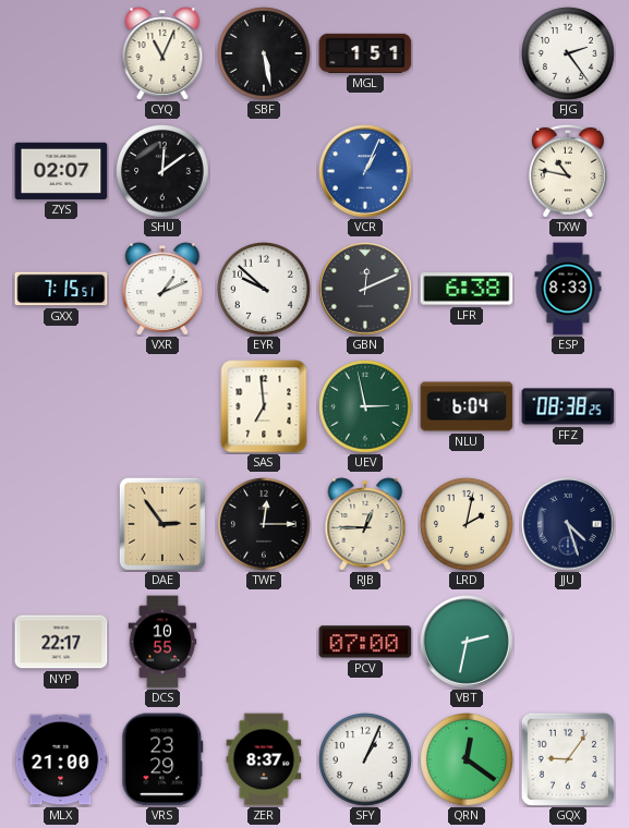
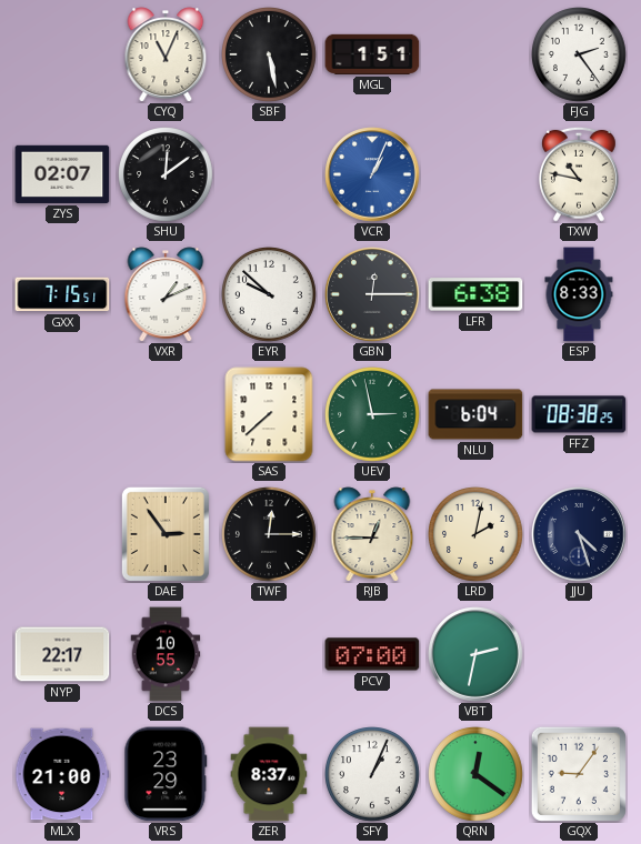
GBN: 12:11 -> 12:15
SAS: 6:59 -> 7:38
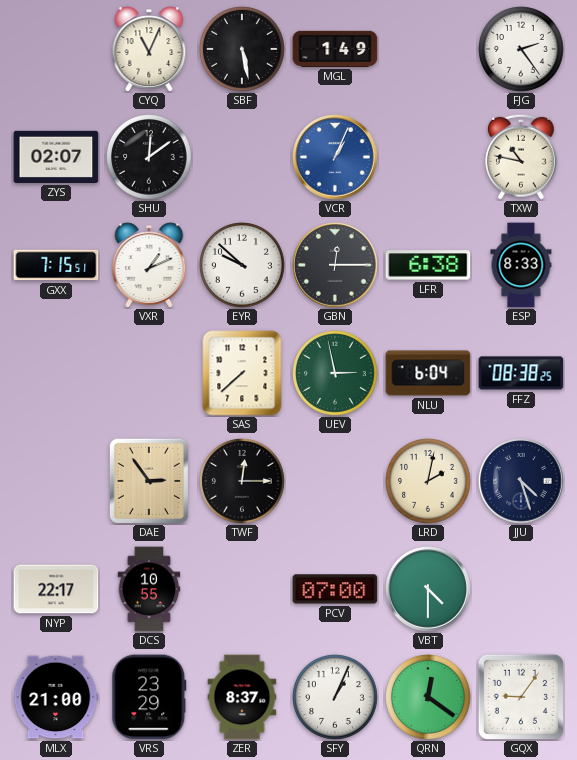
MGL: 1:51 -> 1:49
RJB: 12:45 -> none
VBT: 2:32 -> 4:30
